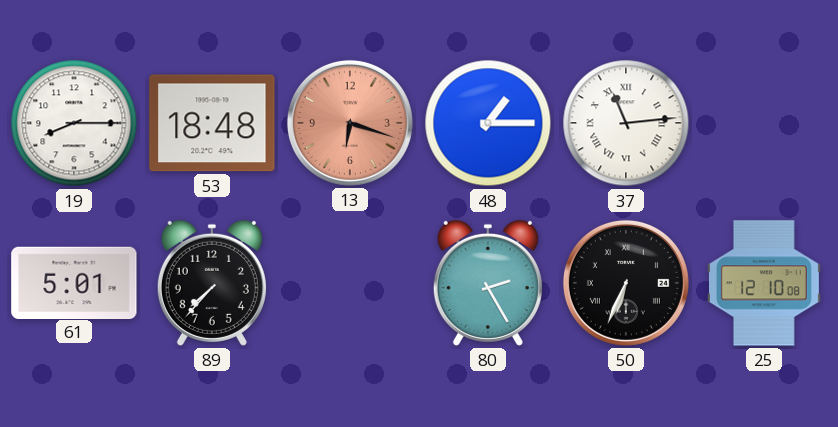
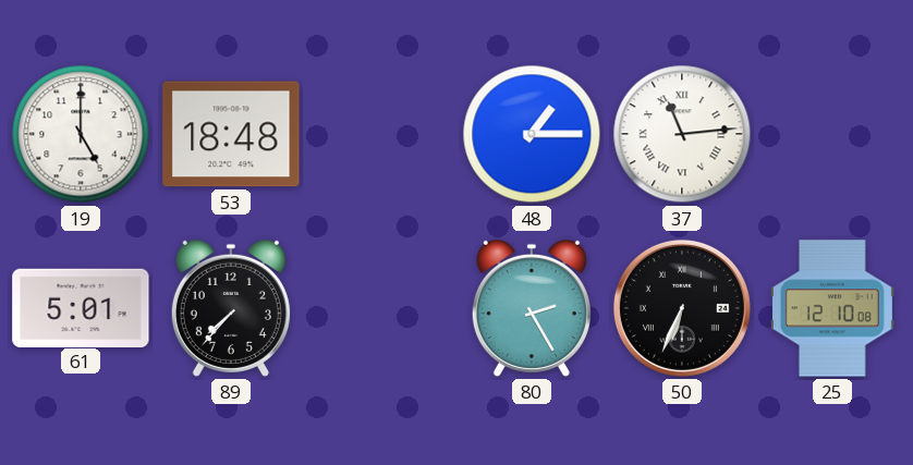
19: 8:15 -> 5:00
13: 6:18 -> none
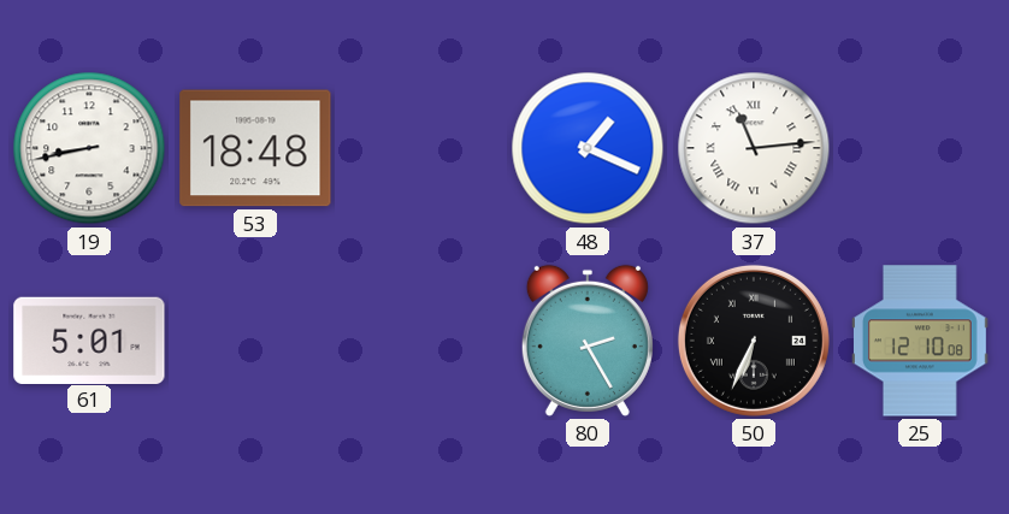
19: 5:00 -> 8:43
48: 1:15 -> 1:19
89: 7:37 -> none
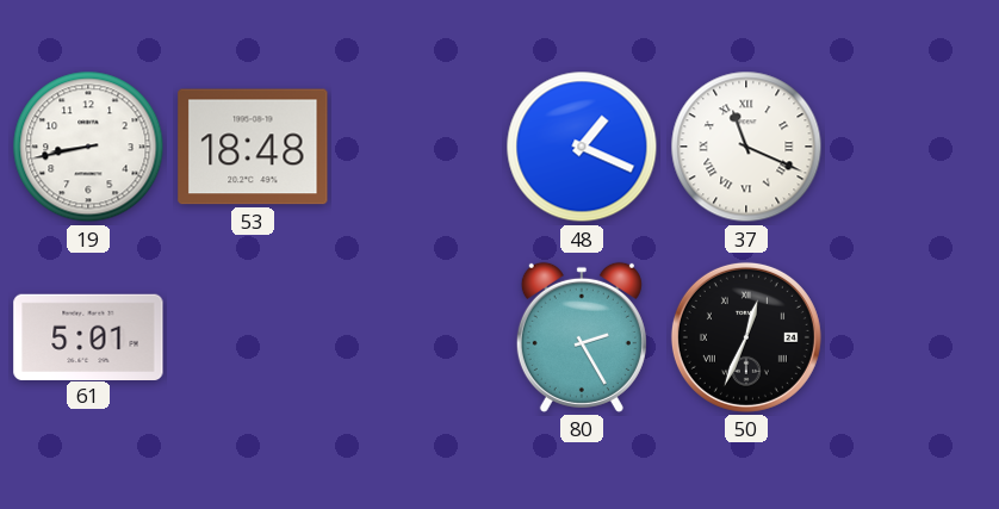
37: 11:14 -> 11:19
50: 6:34 -> 12:34
25: 12:10 -> none
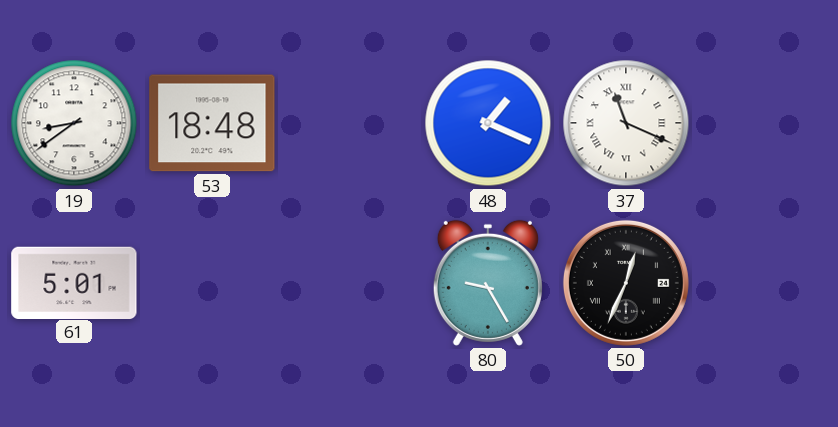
19: 8:43 -> 8:39
80: 2:25 -> 9:25
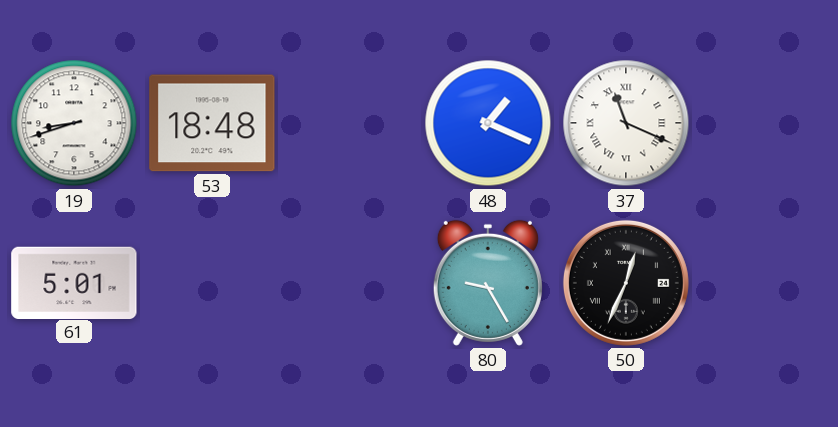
19: 8:39 -> 8:42
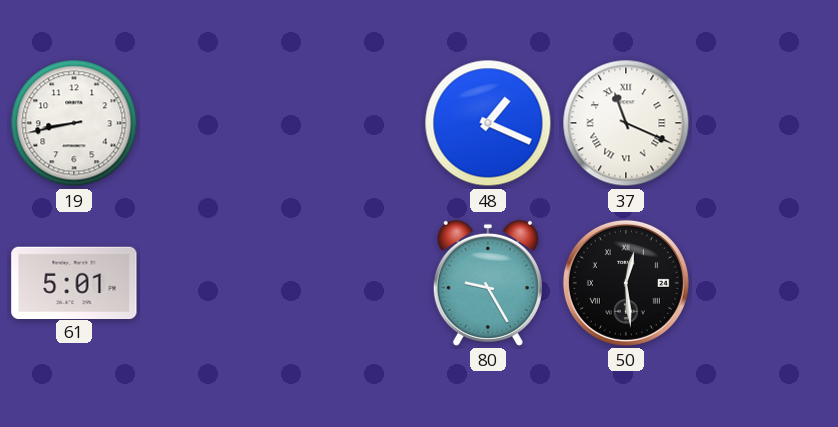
19: 8:42 -> 8:43
53: 18:48 -> none
50: 12:34 -> 12:29
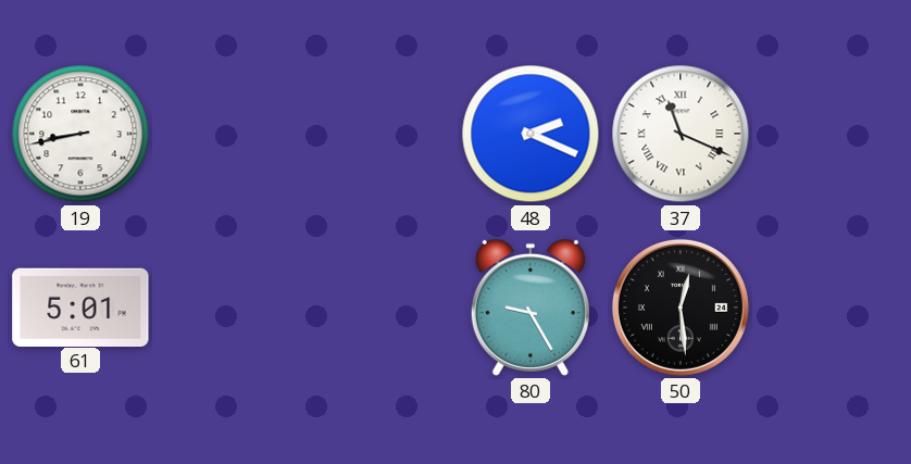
48: 1:19 -> 2:19
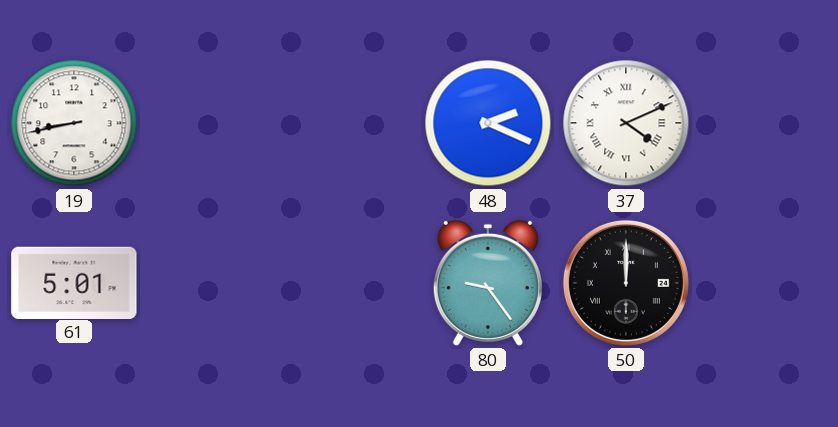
37: 11:19 -> 4:11
80: 9:25 -> 9:24
50: 12:29 -> 12:00
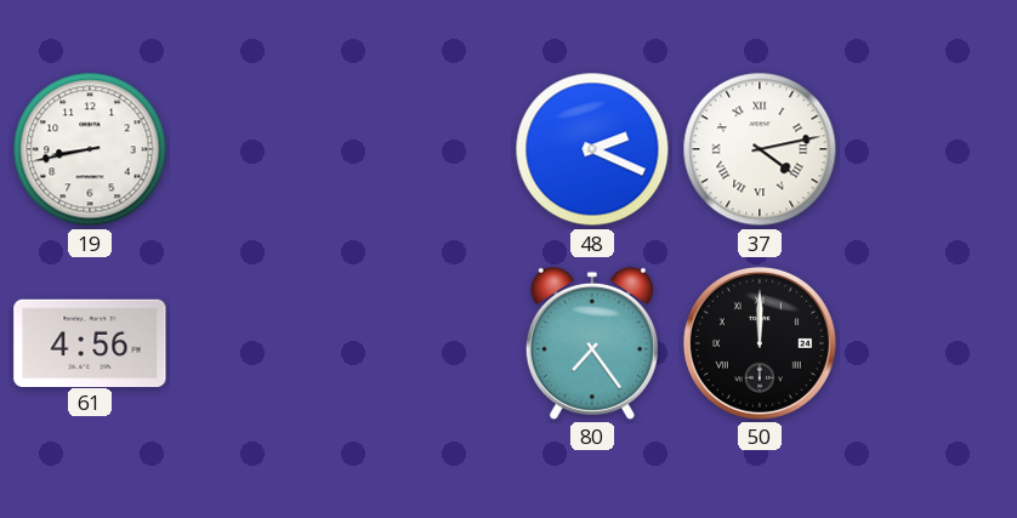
37: 4:11 -> 4:13
61: 5:01 -> 4:56
80: 9:24 -> 7:24
